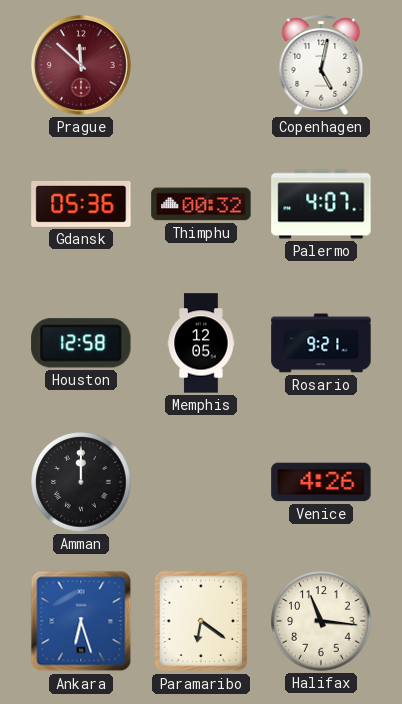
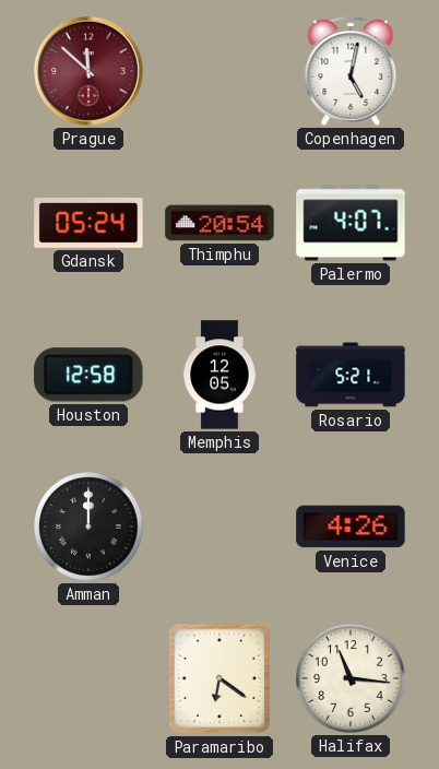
Gdansk: 05:36 -> 05:24
Thimphu: 00:32 -> 20:54
Rosario: 9:21 -> 5:21
Ankara: 6:27 -> none
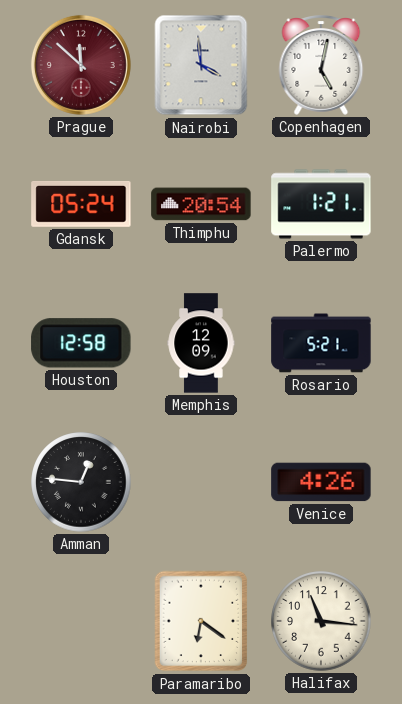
Nairobi: none -> 3:59
Palermo: 4:07 -> 1:21
Memphis: 12:05 -> 12:09
Amman: 12:00 -> 12:46
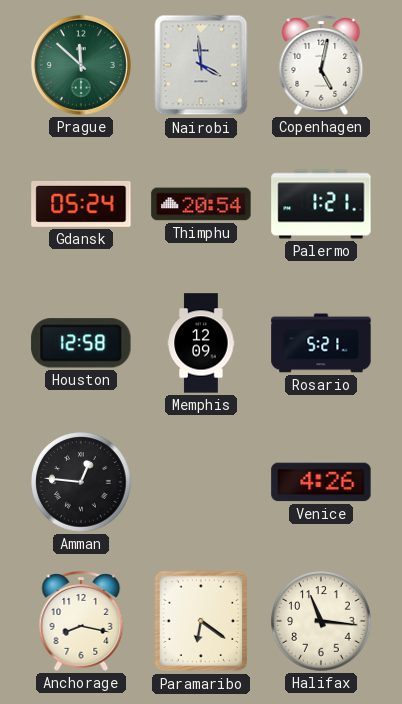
Prague dial: burgundy -> green
Anchorage: none -> 8:17
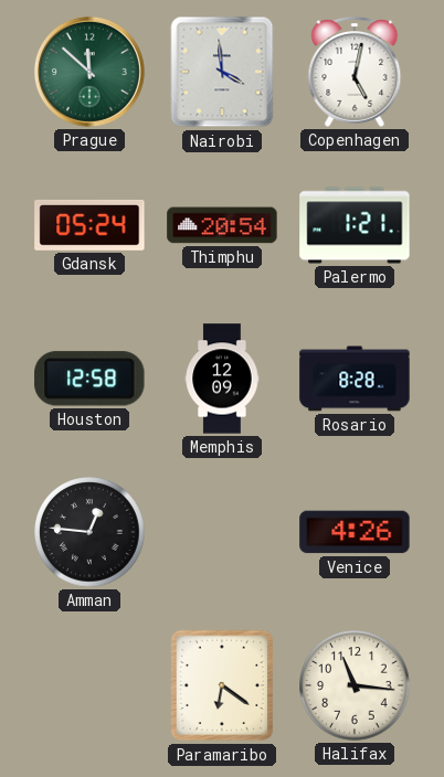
Rosario: 5:21 -> 8:28
Anchorage: 8:17 -> none
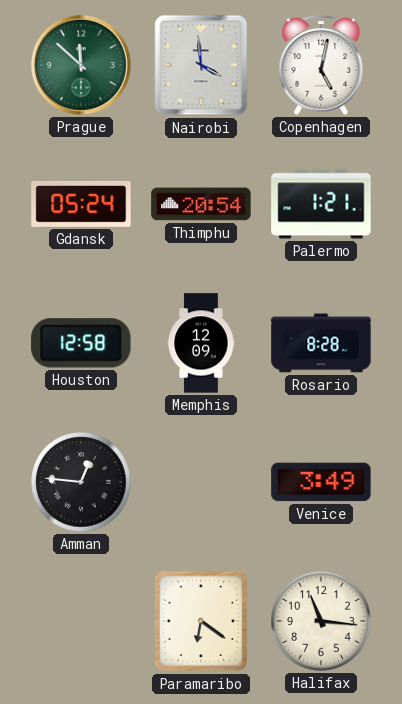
Venice: 4:26 -> 3:49
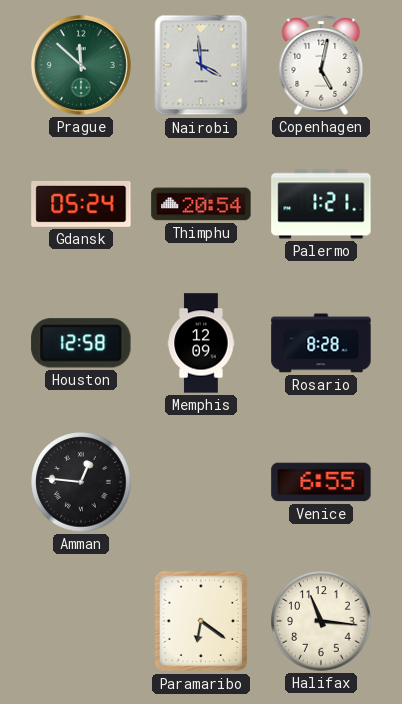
Venice: 3:49 -> 6:55
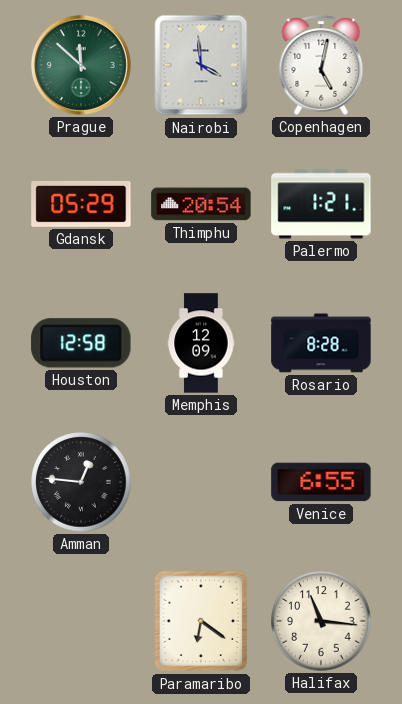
Gdansk: 05:24 -> 05:29
